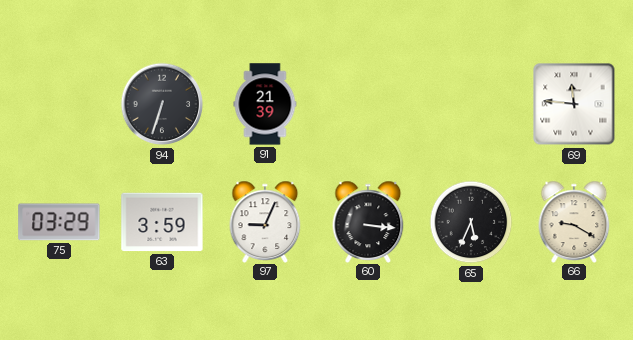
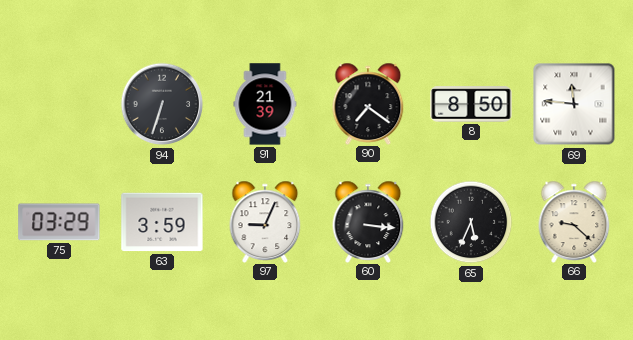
90: none -> 7:21
8: none -> 8:50
66: 9:20 -> 9:22
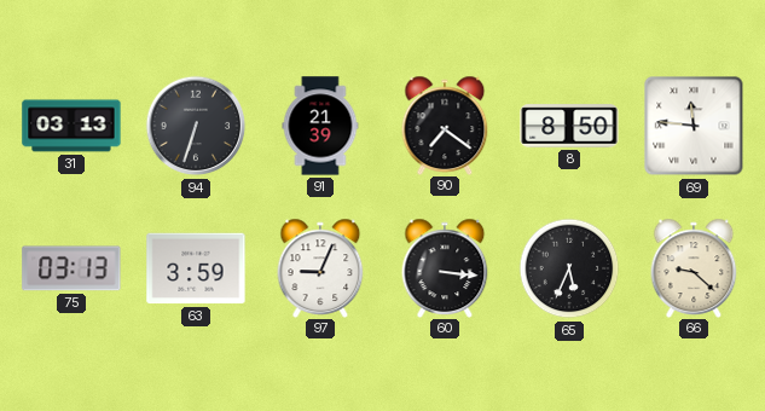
31: none -> 03:13
75: 03:29 -> 03:13
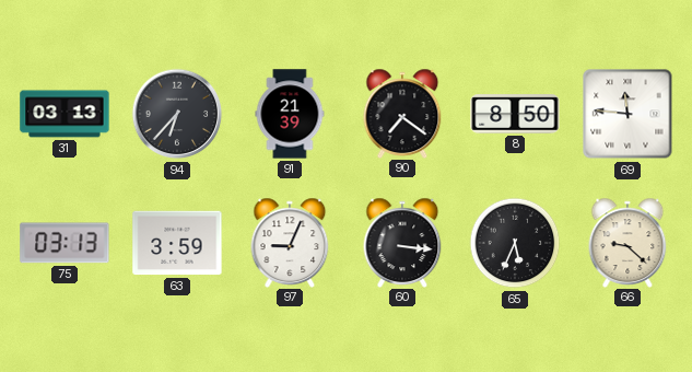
94: 6:33 -> 6:37
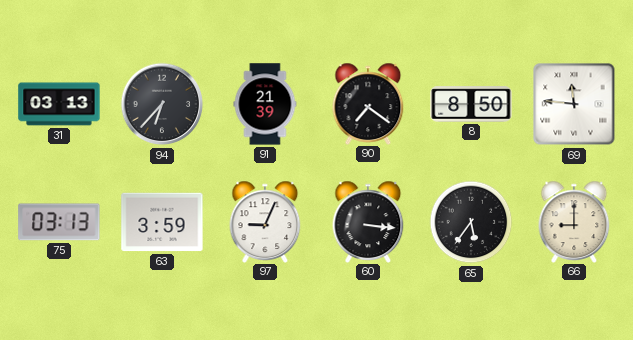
65: 5:34 -> 5:36
66: 9:22 -> 9:00
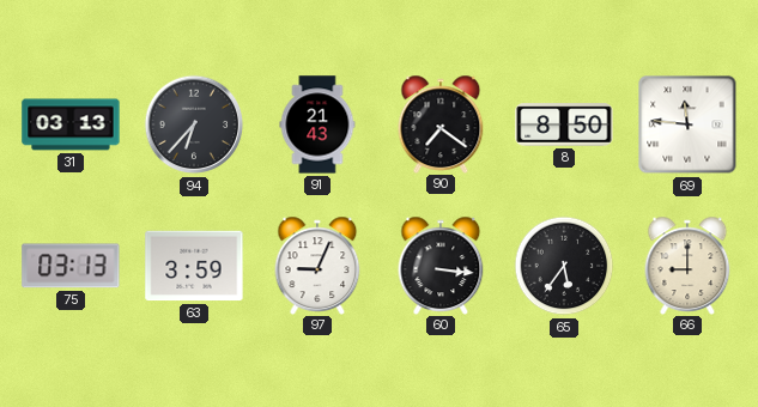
91: 21:39 -> 21:43
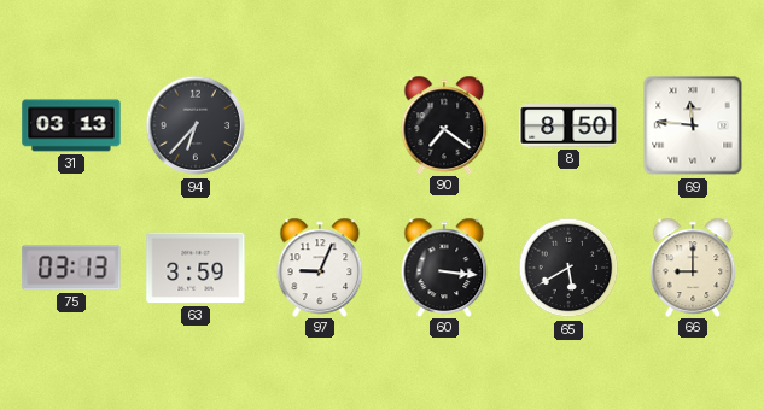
91: 21:43 -> none
65: 5:36 -> 5:40
